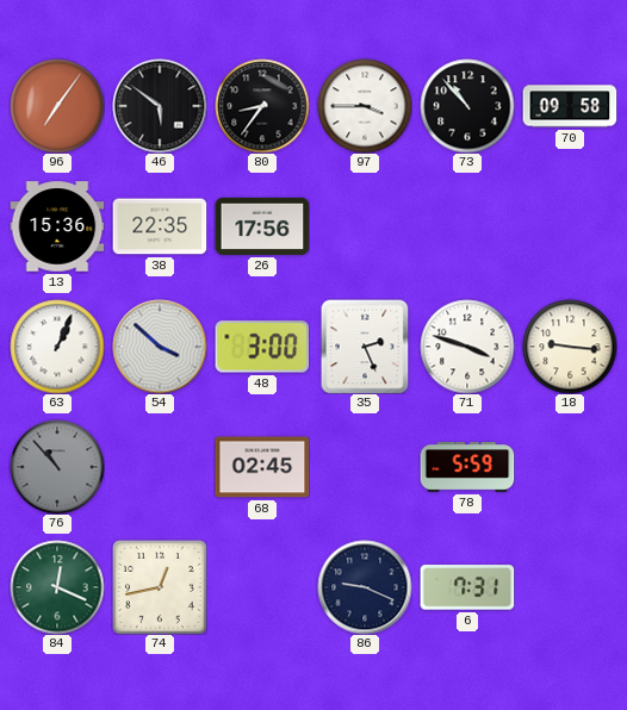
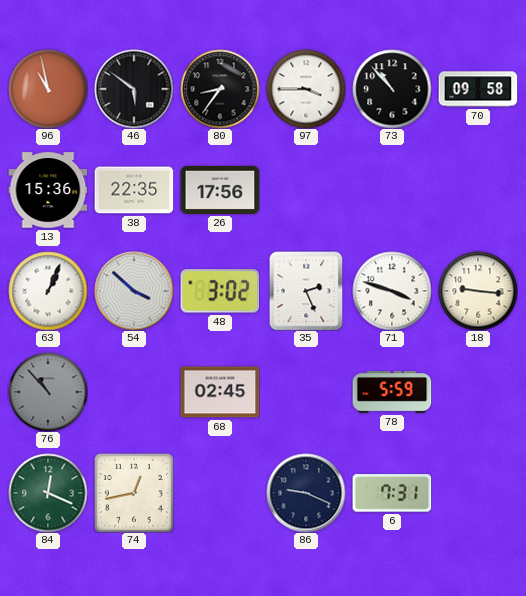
96: 7:06 -> 10:58
48: 3:00 -> 3:02
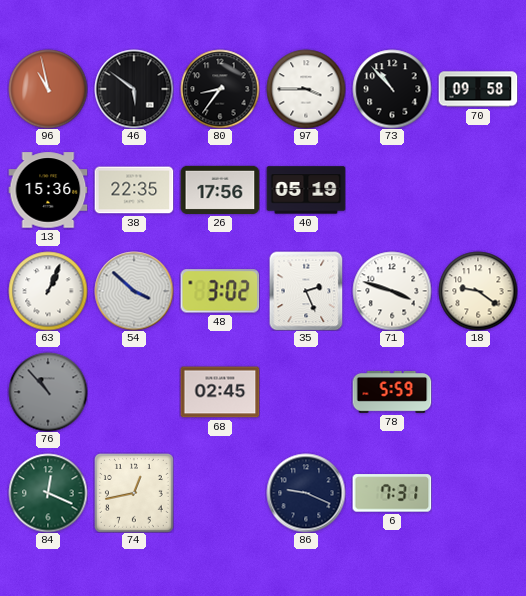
40: none -> 05:19
18: 9:16 -> 9:21
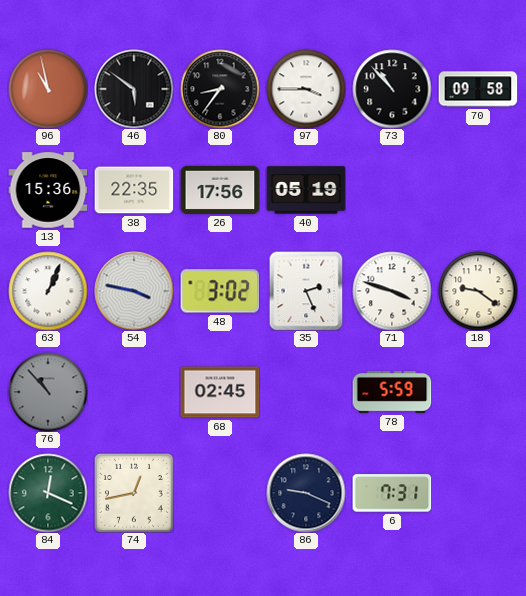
54: 3:52 -> 3:47
